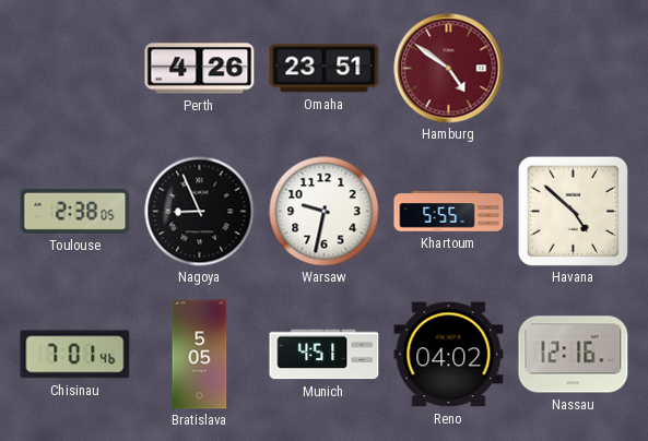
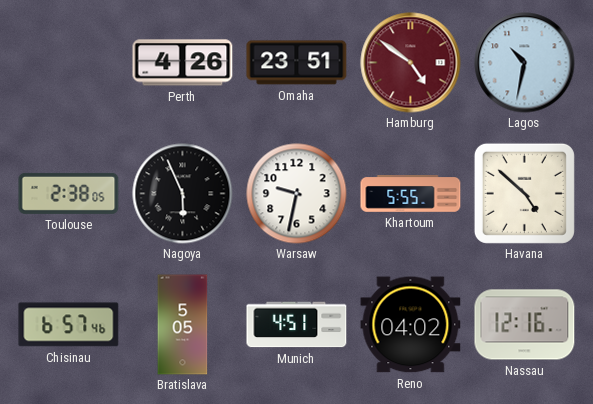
Lagos: none -> 10:32
Nagoya: 8:56 -> 5:56
Chisinau: 7:01 -> 6:57
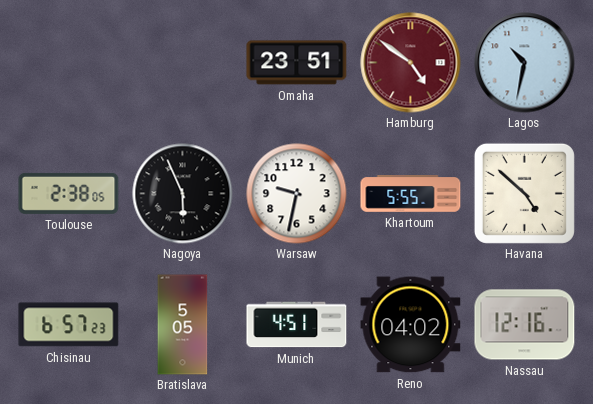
Perth: 4:26 -> none
Chisinau: 6:57:46 -> 6:57:23
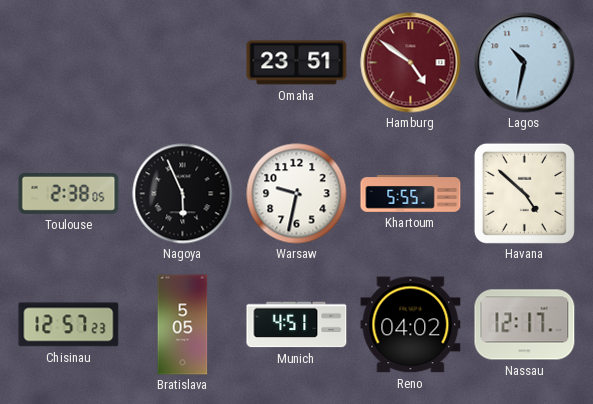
Chisinau: 6:57 -> 12:57
Nassau: 12:16 -> 12:17
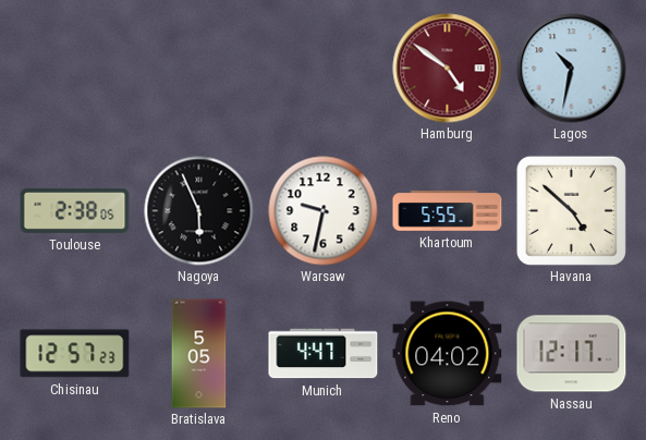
Omaha: 23:51 -> none
Munich: 4:51 -> 4:47
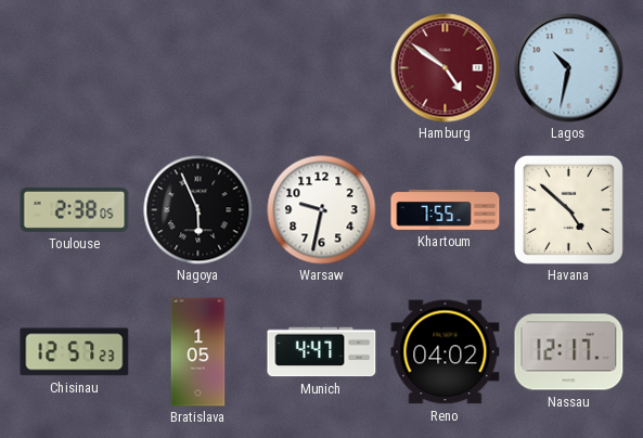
Khartoum: 5:55 -> 7:55
Bratislava: 5:05 -> 1:05
